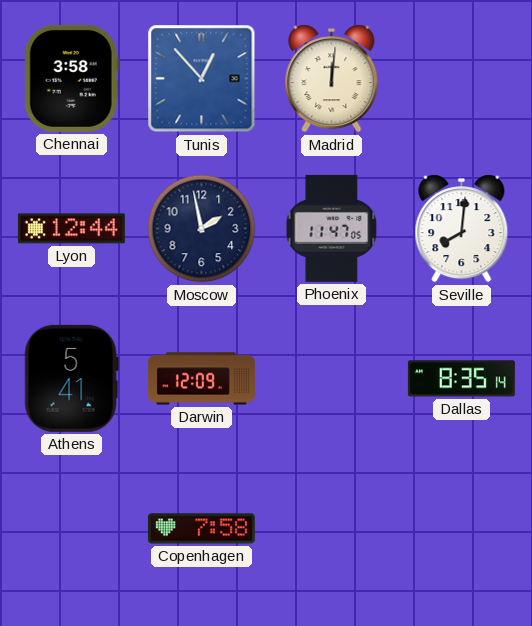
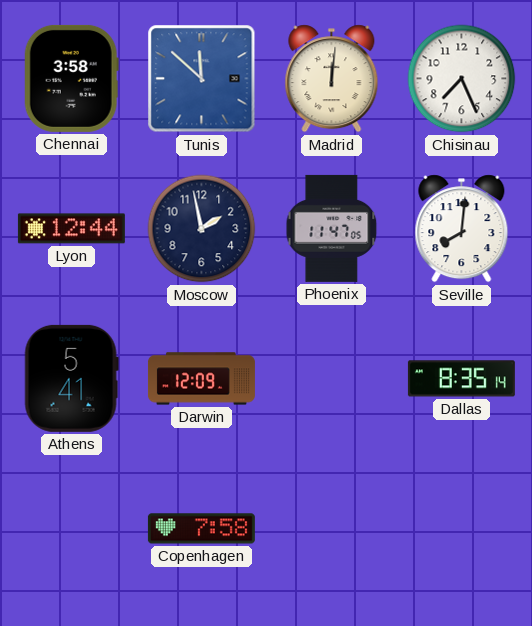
Tunis: 12:53 -> 11:52
Chisinau: none -> 7:26
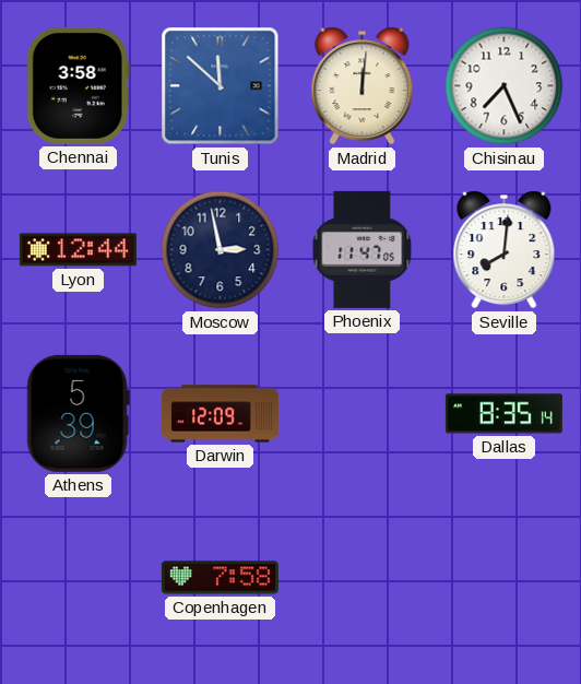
Moscow: 1:58 -> 2:58
Athens: 5:41 -> 5:39
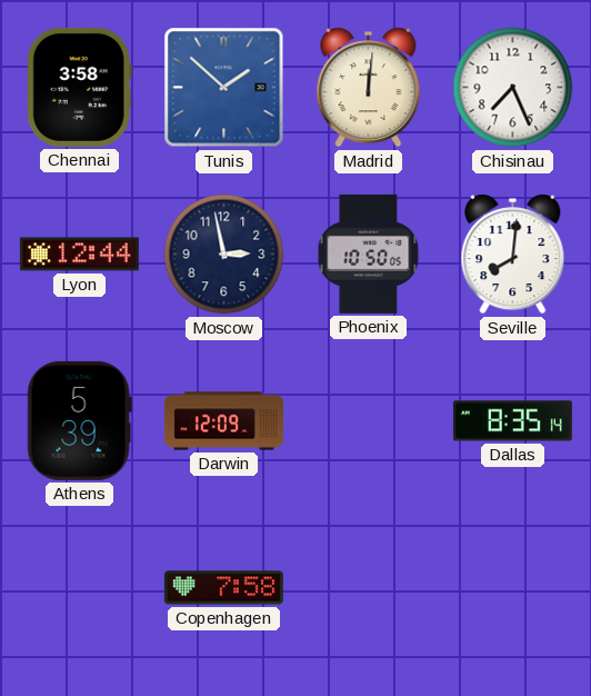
Tunis: 11:52 -> 1:52
Phoenix: 11:47 -> 10:50
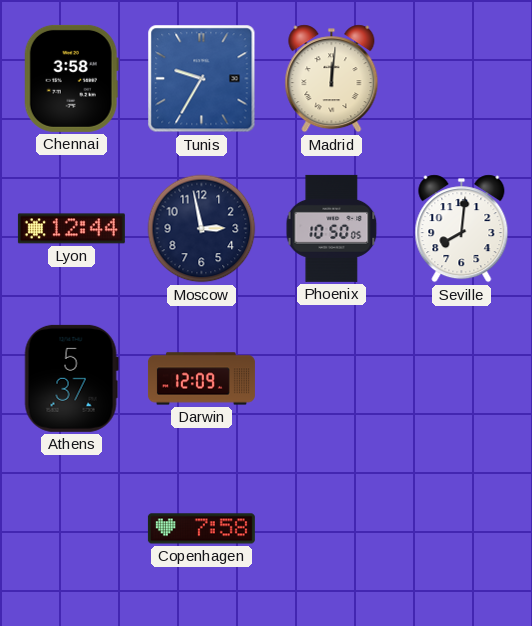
Tunis: 1:52 -> 9:35
Chisinau: 7:26 -> none
Athens: 5:39 -> 5:37
Dallas: 8:35 -> none
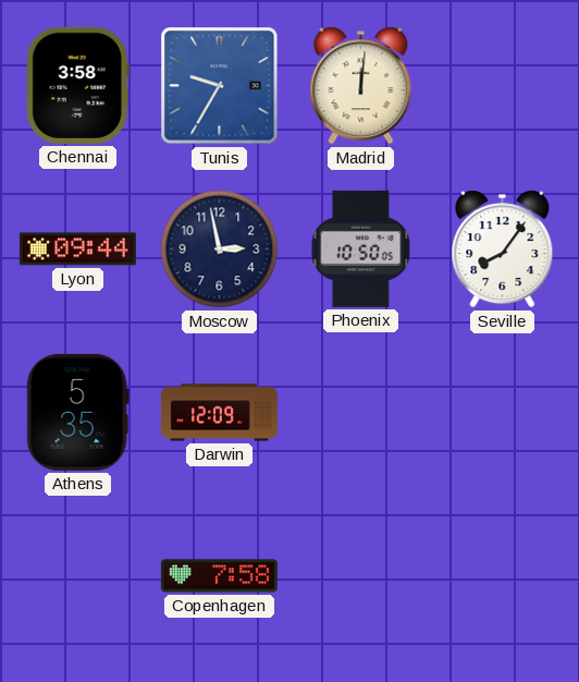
Lyon: 12:44 -> 09:44
Seville: 8:01 -> 8:06
Athens: 5:37 -> 5:35
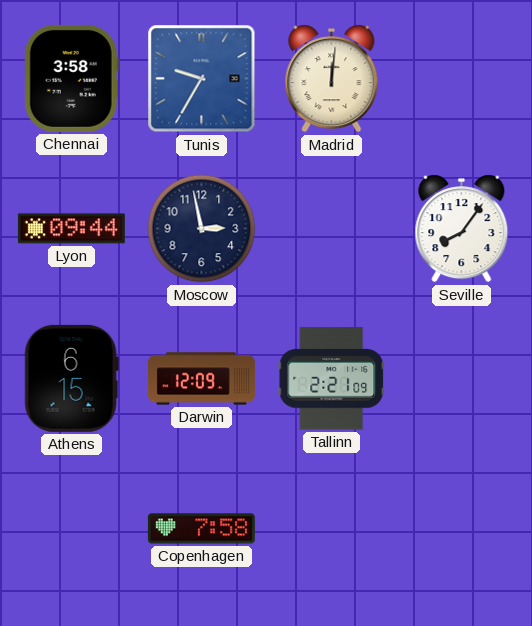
Phoenix: 10:50 -> none
Athens: 5:35 -> 6:15
Tallinn: none -> 2:21
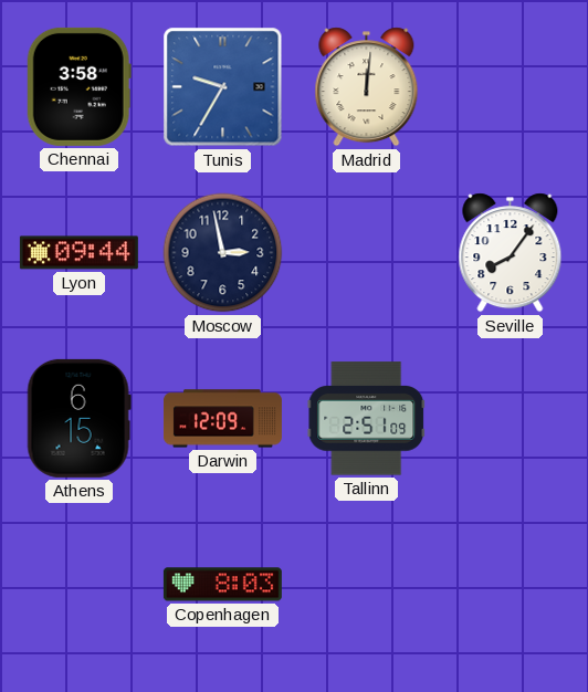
Tallinn: 2:21 -> 2:51
Copenhagen: 7:58 -> 8:03
